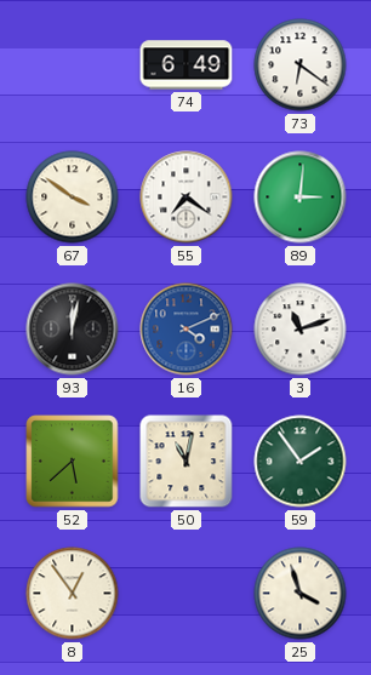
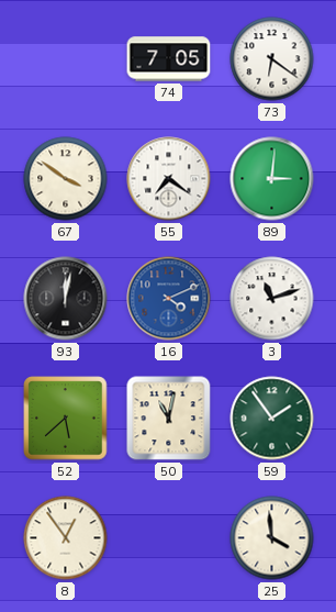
74: 6:49 -> 7:05
25: 3:57 -> 3:59
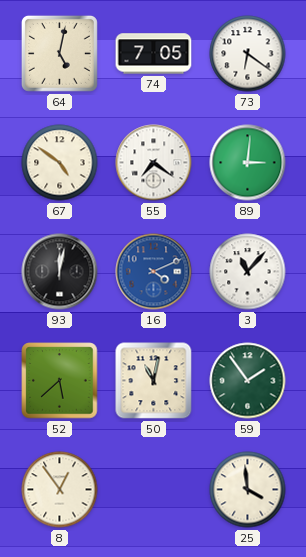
64: none -> 5:02
67: 3:51 -> 4:51
3: 11:12 -> 11:07
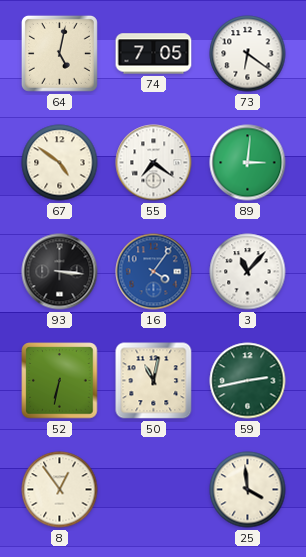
93: 12:02 -> 3:16
16: 4:11 -> 4:06
52: 5:38 -> 6:32
59: 1:54 -> 2:43
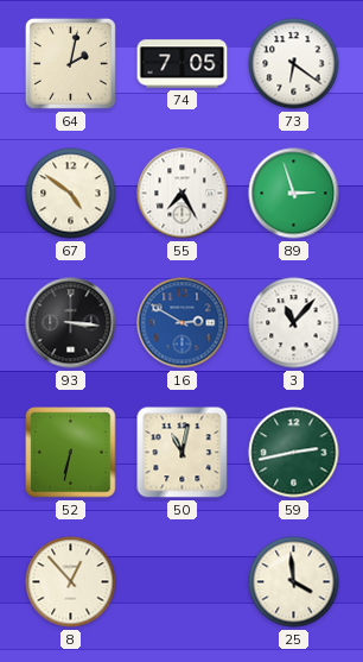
64: 5:02 -> 2:02
55: 7:21 -> 7:25
89: 3:01 -> 2:57
16: 4:06 -> 2:50
8: 12:54 -> 12:53
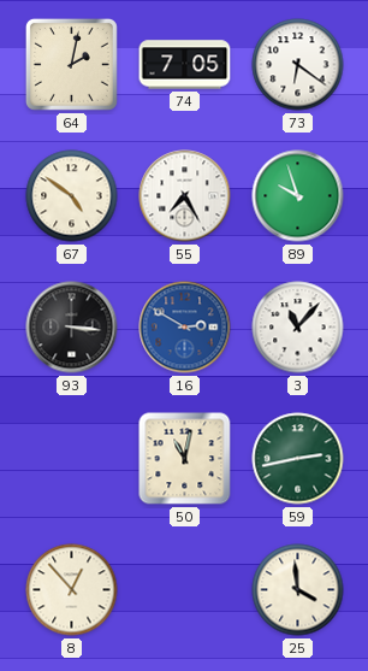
89: 2:57 -> 9:57
52: 6:32 -> none
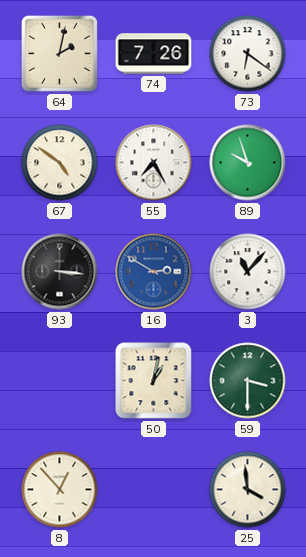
74: 7:05 -> 7:26
50: 11:02 -> 1:02
59: 2:43 -> 3:30
